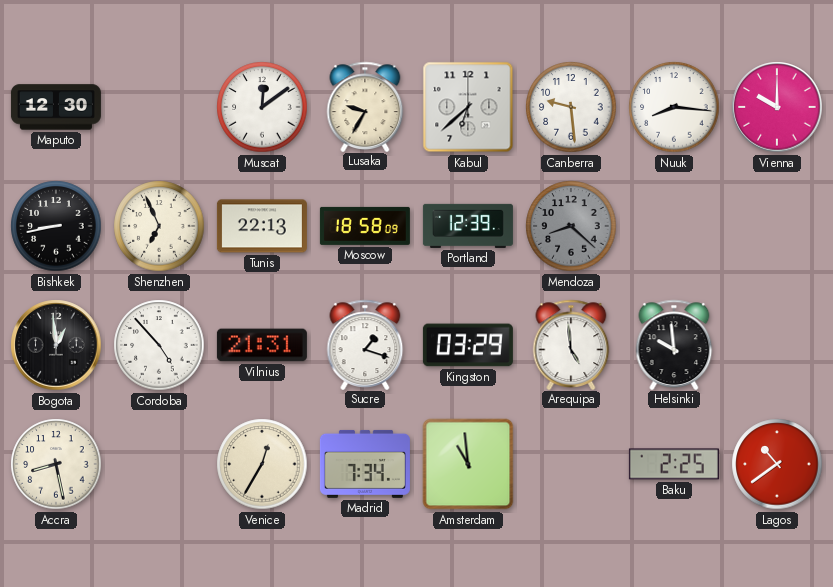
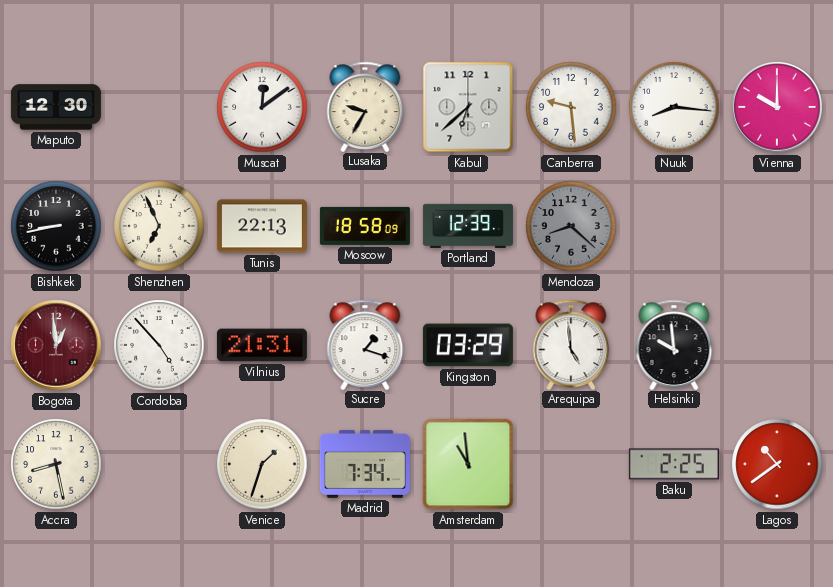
Bogota dial: black -> burgundy
Venice: 12:35 -> 1:33
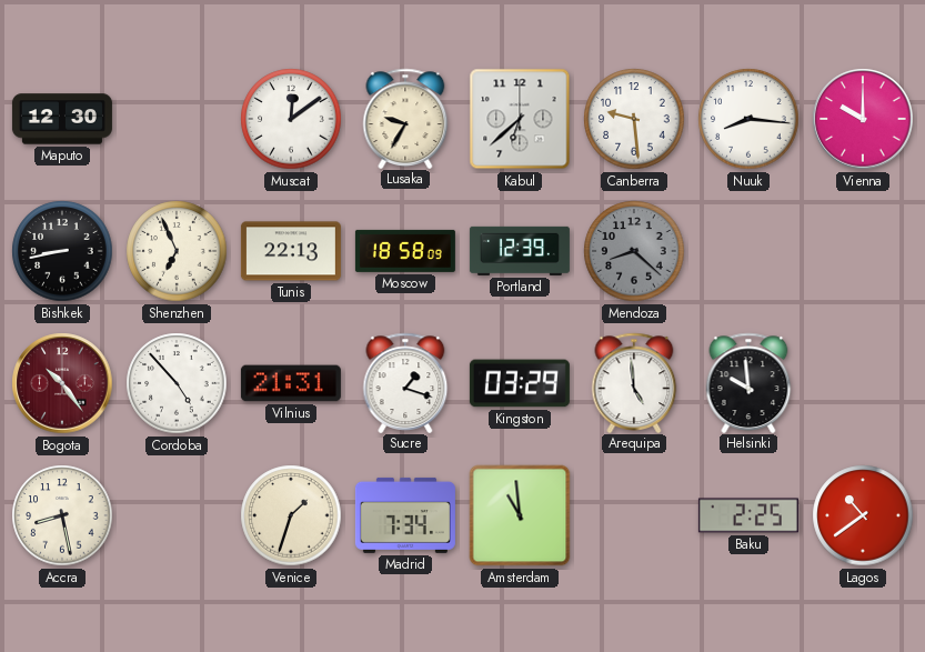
Bogota: 12:59 -> 10:24
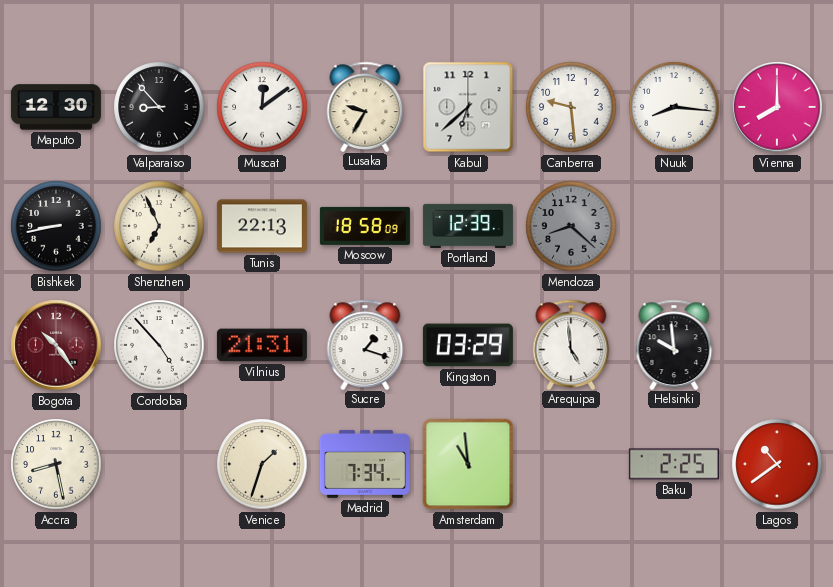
Valparaiso: none -> 8:53
Vienna: 10:00 -> 8:00
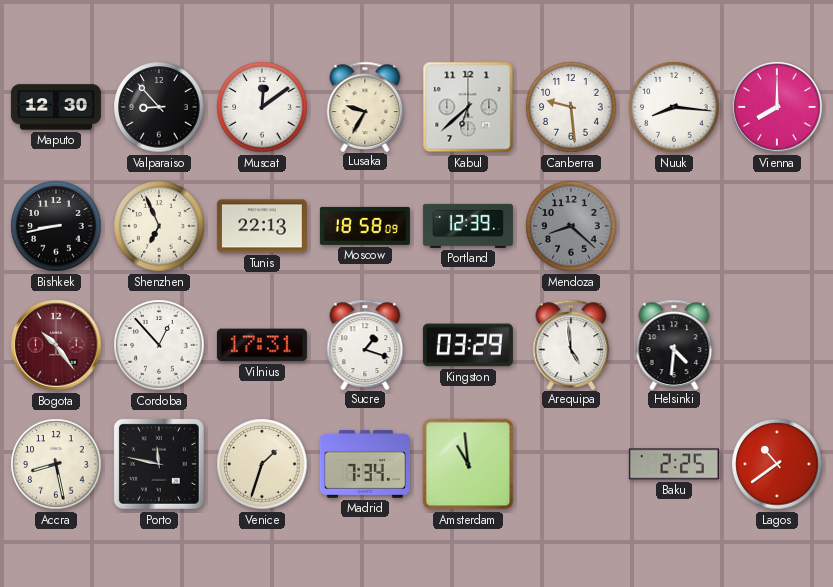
Cordoba: 4:53 -> 12:53
Vilnius: 21:31 -> 17:31
Helsinki: 9:59 -> 4:31
Porto: none -> 11:47
